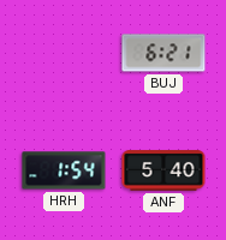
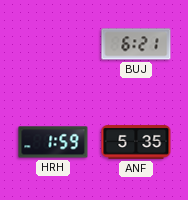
HRH: 1:54 -> 1:59
ANF: 5:40 -> 5:35
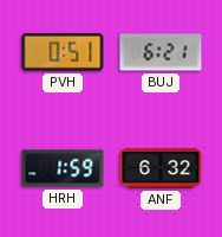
PVH: none -> 0:51
ANF: 5:35 -> 6:32
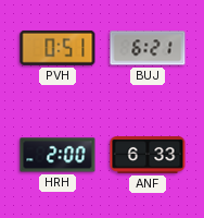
HRH: 1:59 -> 2:00
ANF: 6:32 -> 6:33
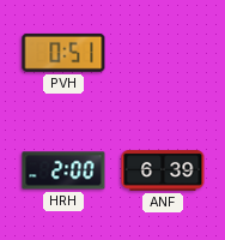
BUJ: 6:21 -> none
ANF: 6:33 -> 6:39
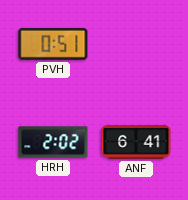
HRH: 2:00 -> 2:02
ANF: 6:39 -> 6:41
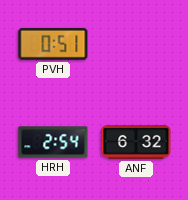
HRH: 2:02 -> 2:54
ANF: 6:41 -> 6:32
